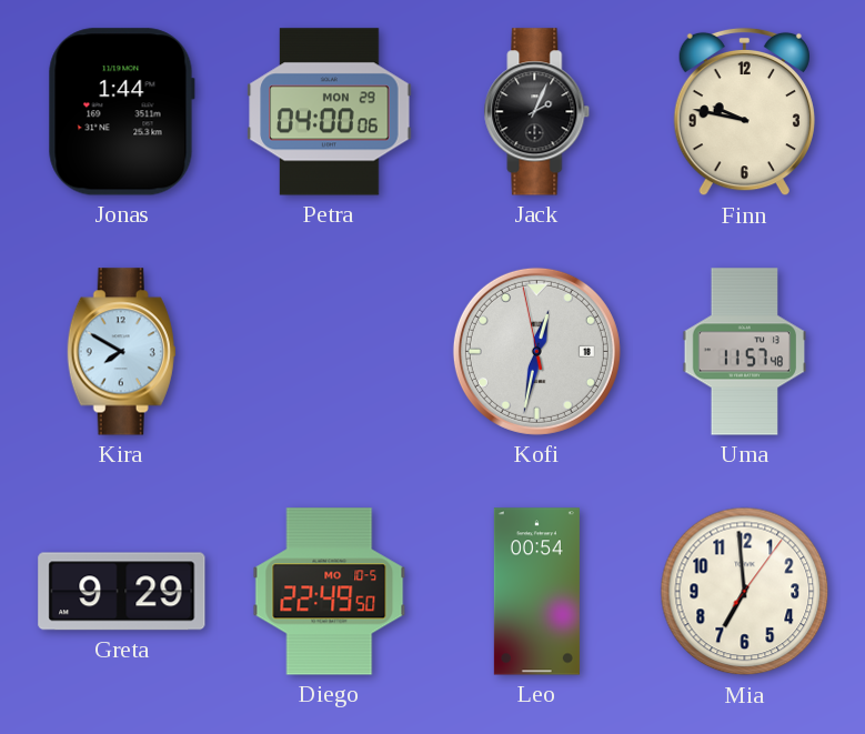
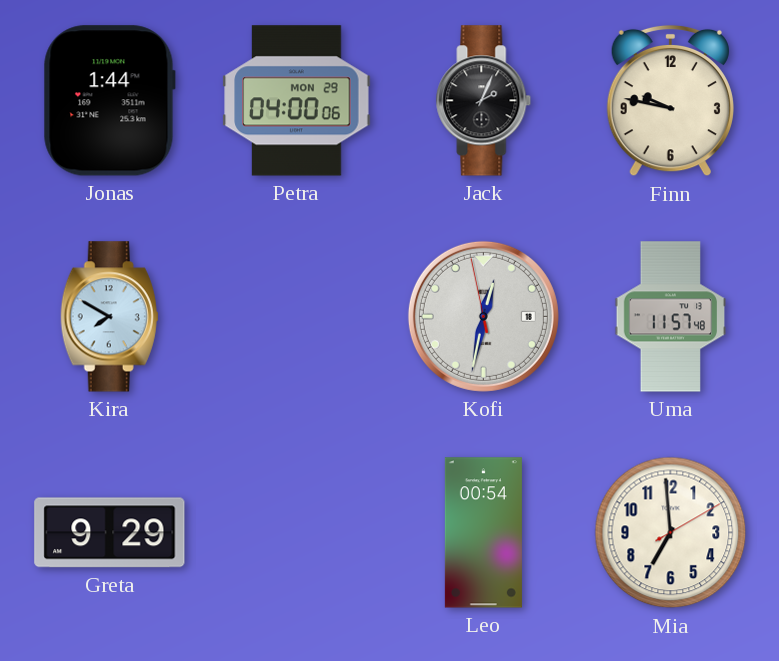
Diego: 22:49 -> none
Mia: 6:59:06 -> 6:59:10
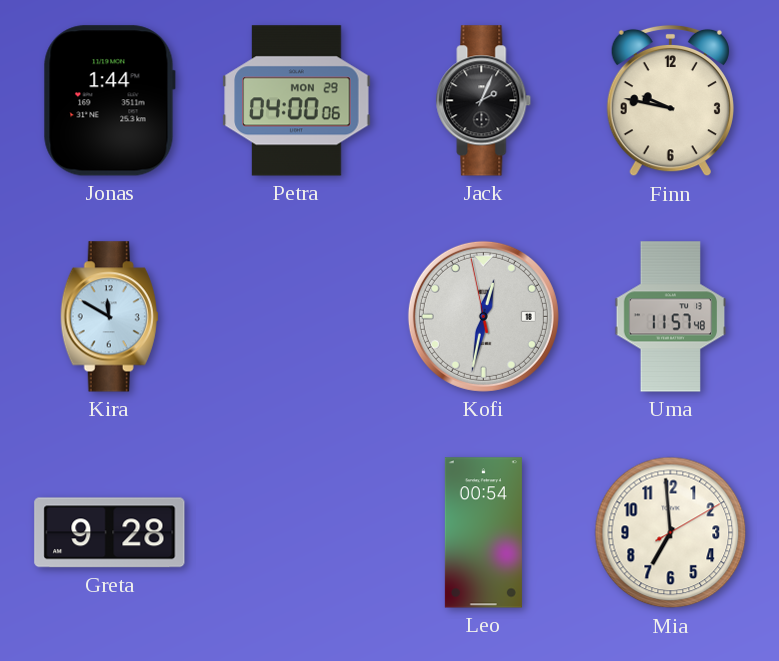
Kira: 7:50 -> 11:50
Greta: 9:29 -> 9:28
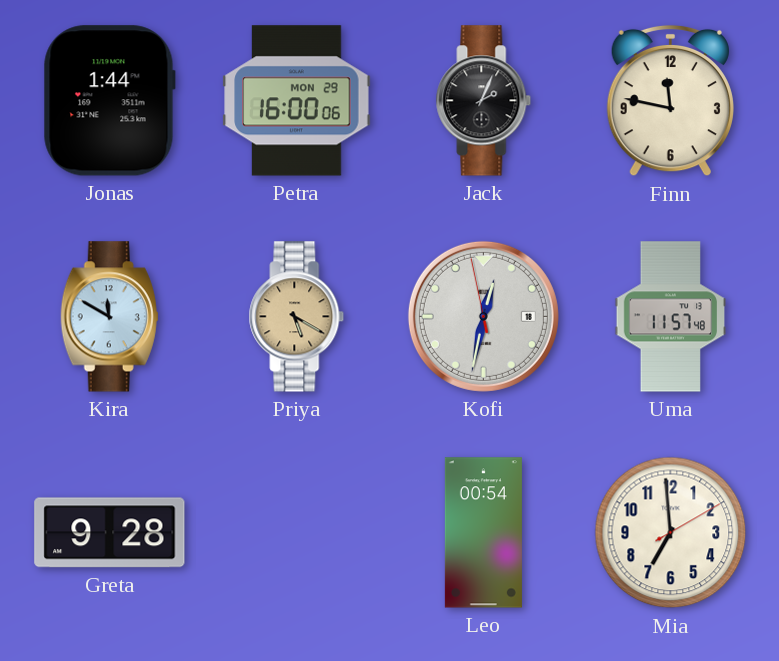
Petra: 04:00 -> 16:00
Finn: 9:47 -> 11:47
Priya: none -> 5:20
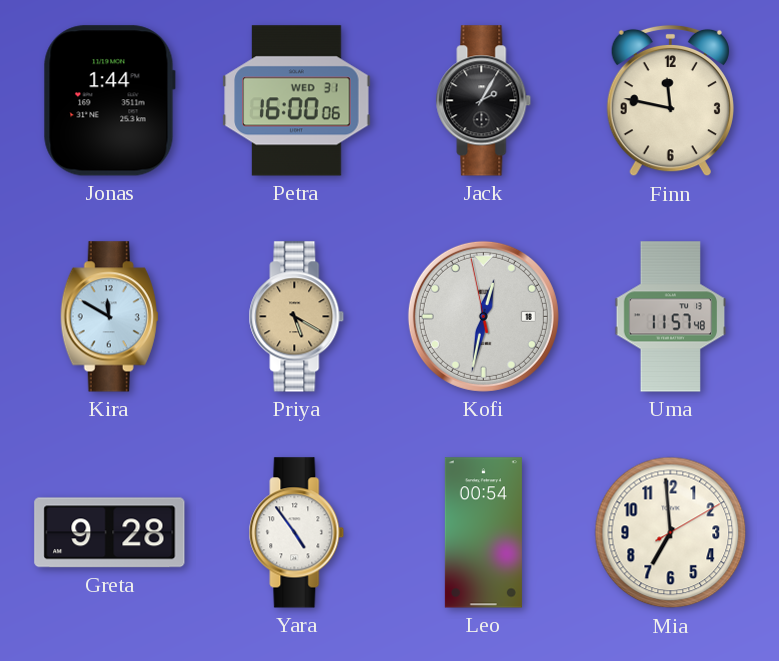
Petra date: MON 29 -> WED 31
Jack: 2:04 -> 2:05
Yara: none -> 4:54
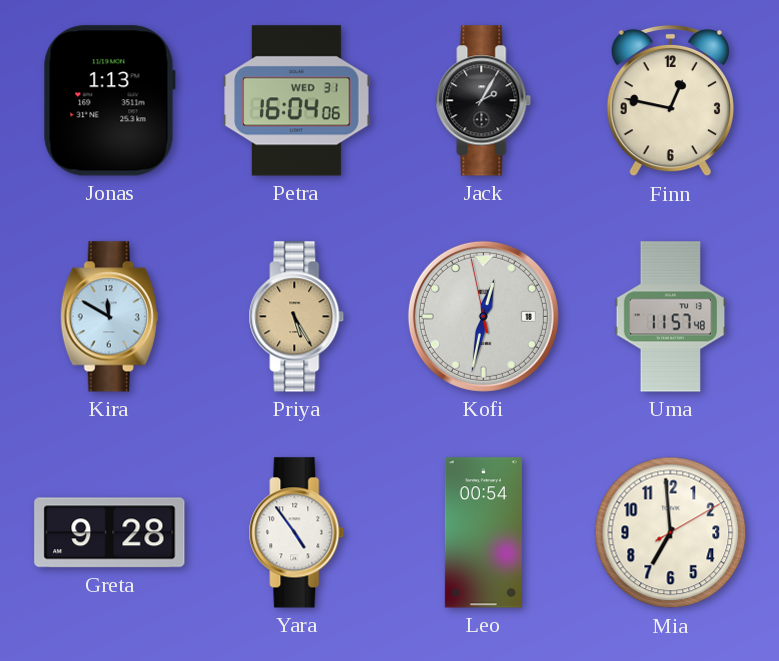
Jonas: 1:44 -> 1:13
Petra: 16:00 -> 16:04
Finn: 11:47 -> 12:47
Priya: 5:20 -> 5:25
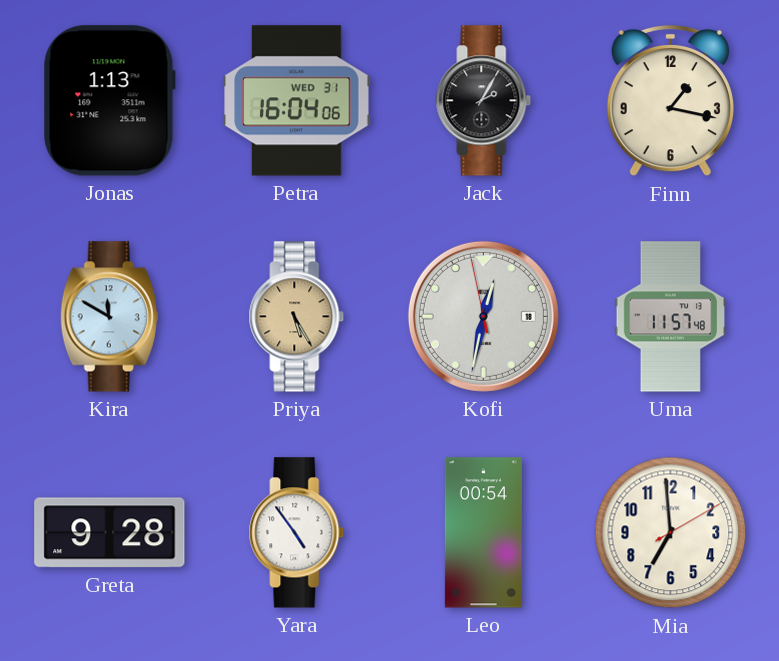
Finn: 12:47 -> 1:17
